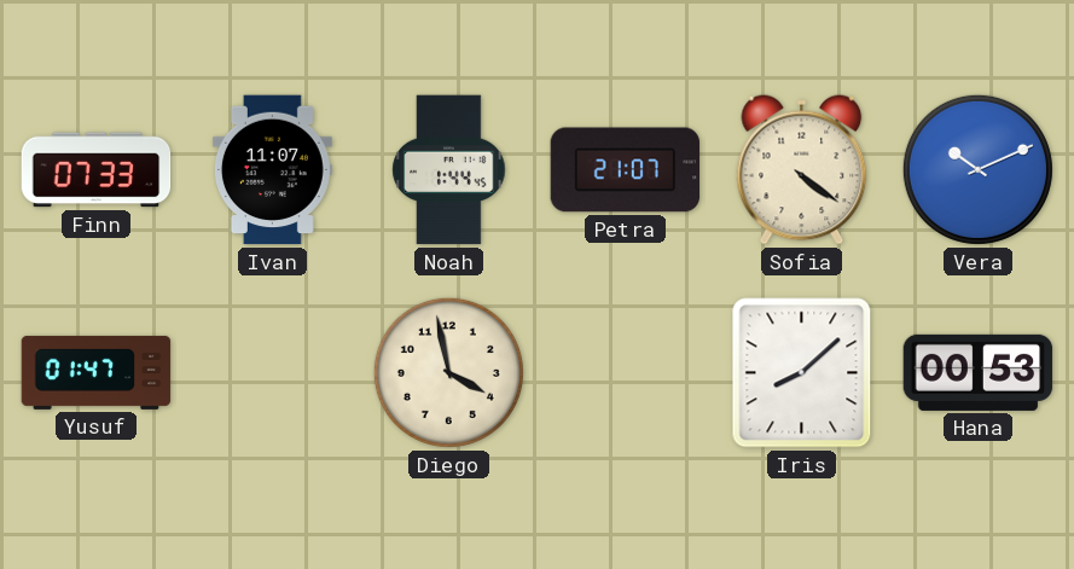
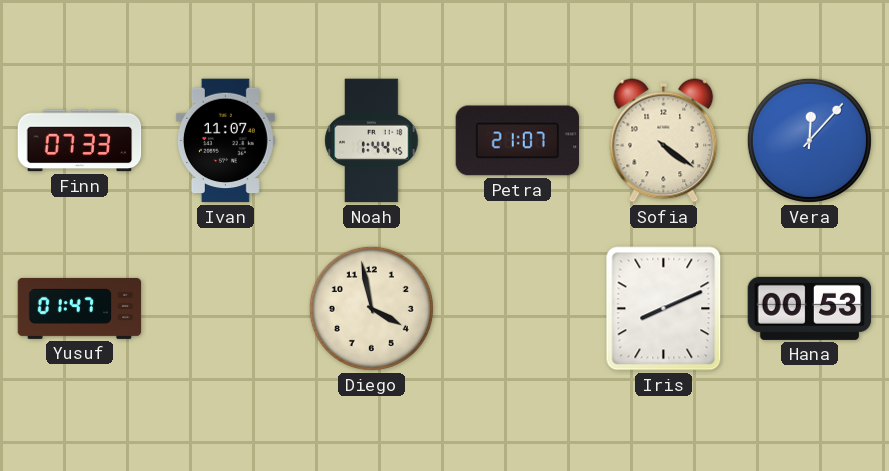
Vera: 10:11 -> 12:07
Iris: 8:08 -> 8:11
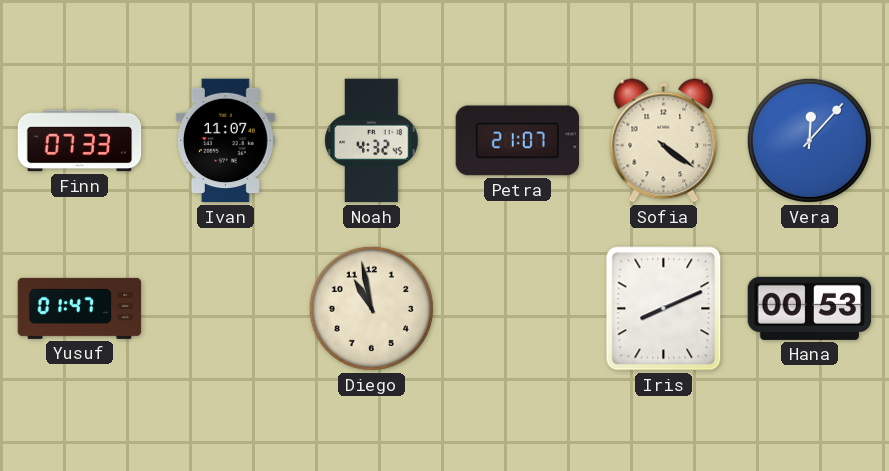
Noah: 1:44 -> 4:32
Diego: 3:58 -> 10:58
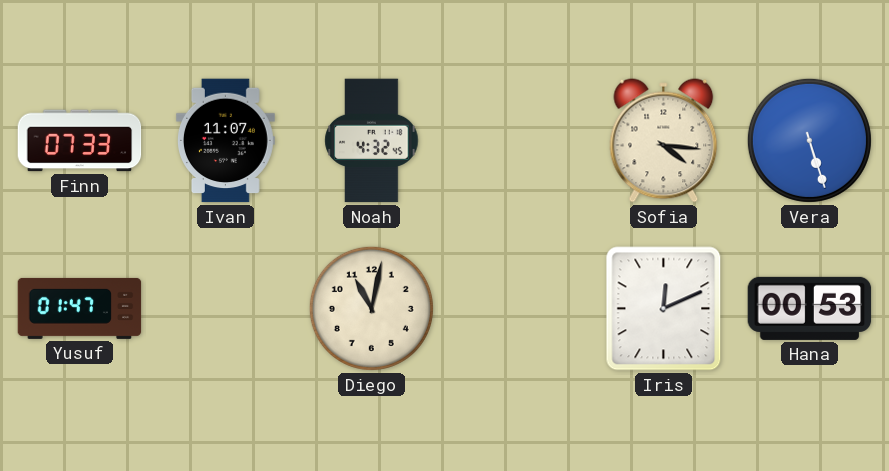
Petra: 21:07 -> none
Sofia: 4:21 -> 4:16
Vera: 12:07 -> 5:27
Diego: 10:58 -> 11:02
Iris: 8:11 -> 12:11
